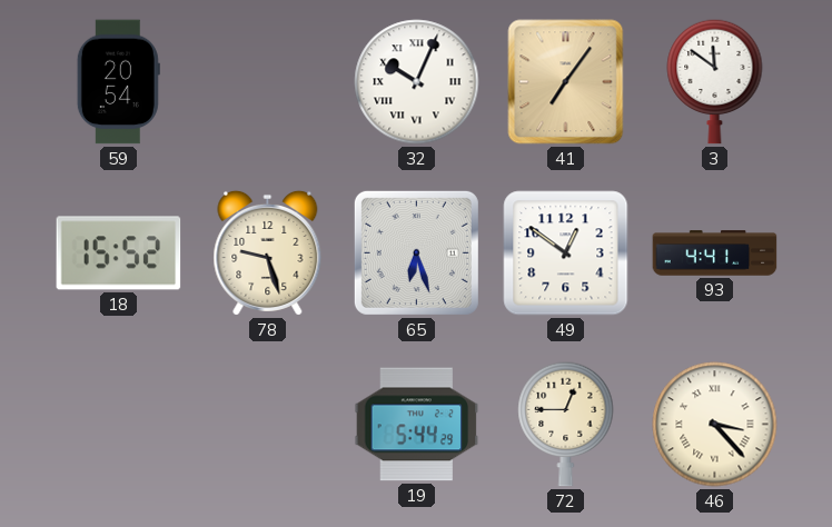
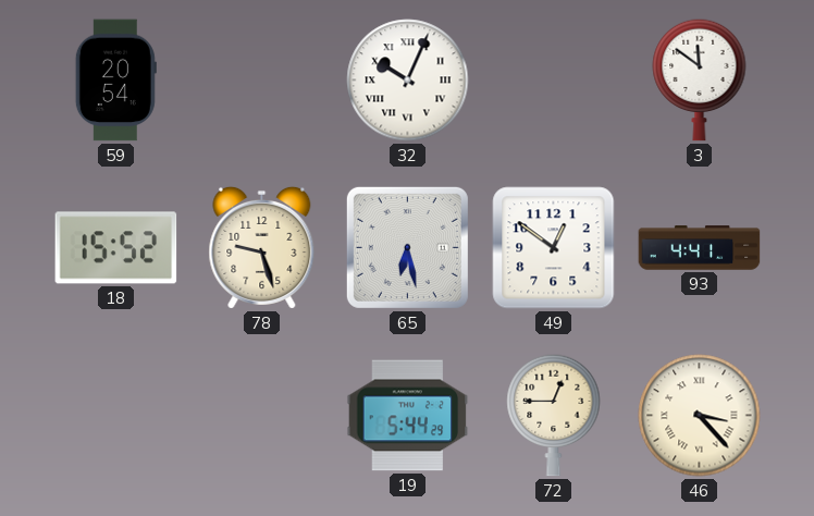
41: 7:06 -> none
65: 6:27 -> 6:28
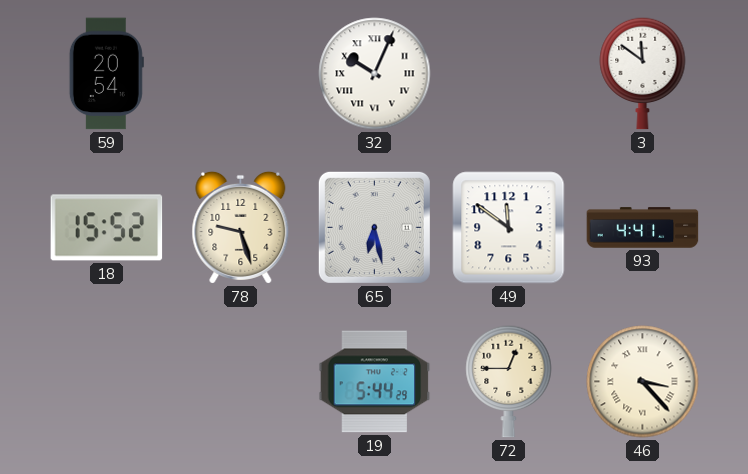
49: 12:51 -> 11:51
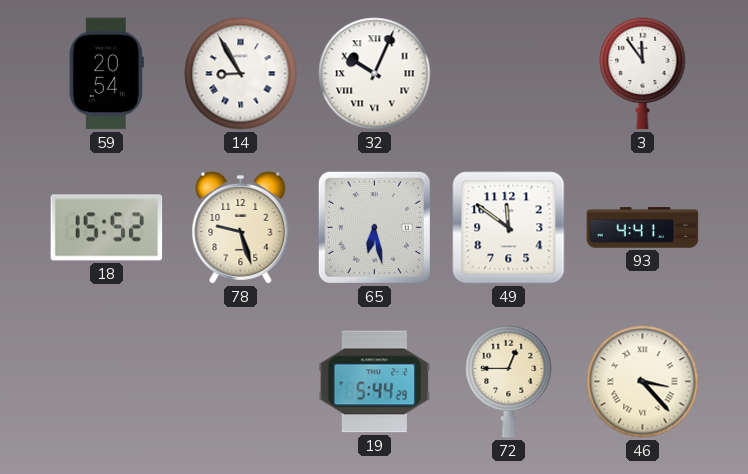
14: none -> 8:55
3: 11:51 -> 11:54
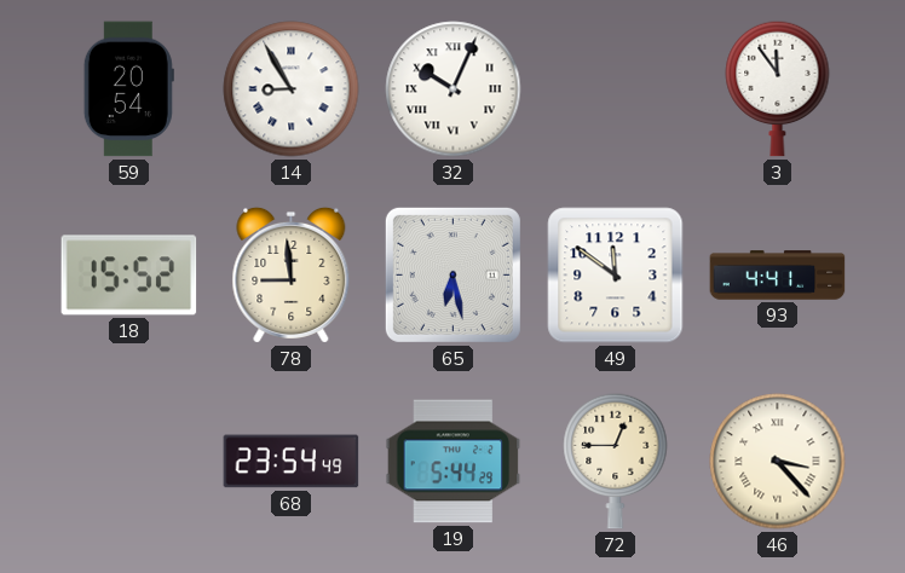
78: 9:27 -> 8:59
68: none -> 23:54
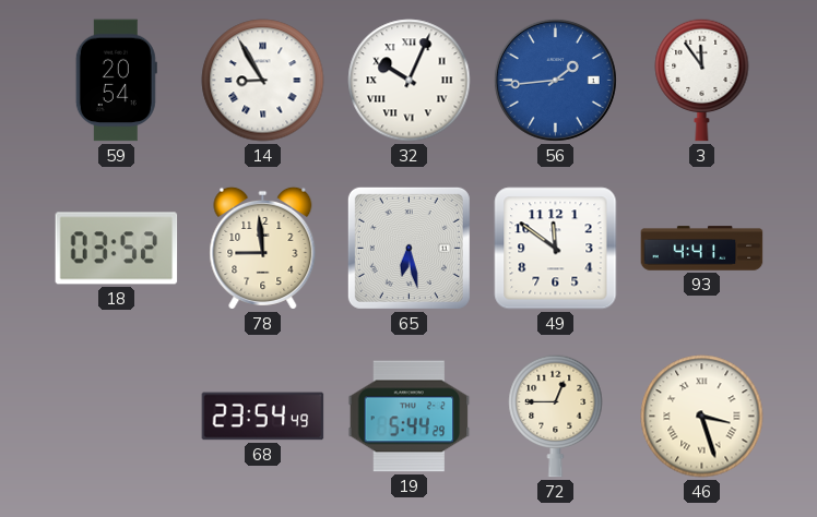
56: none -> 1:44
18: 15:52 -> 03:52
46: 3:23 -> 3:27
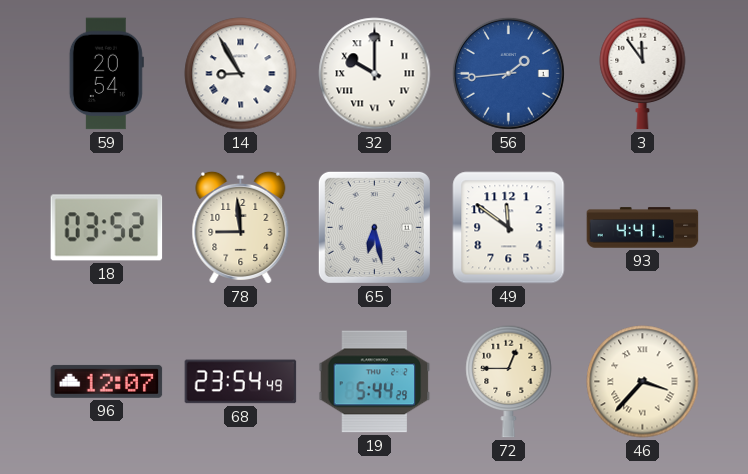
32: 10:04 -> 10:00
96: none -> 12:07
46: 3:27 -> 3:37
